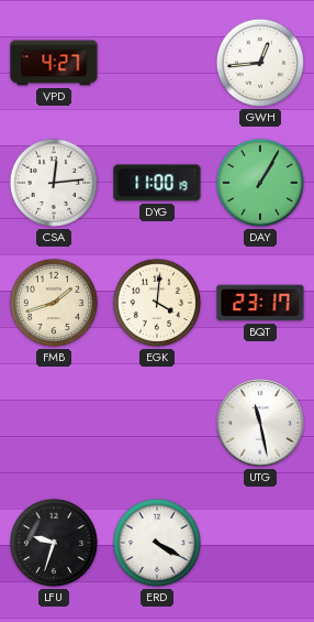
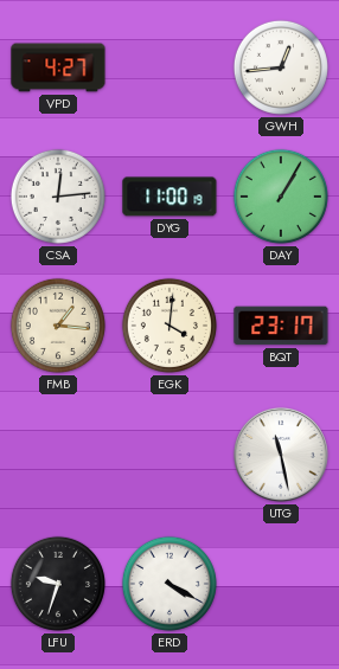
FMB: 1:42 -> 1:16
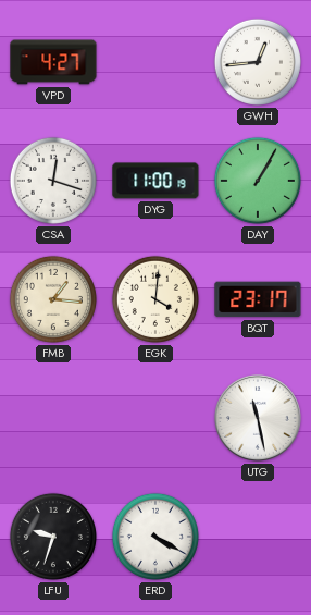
CSA: 12:14 -> 12:18
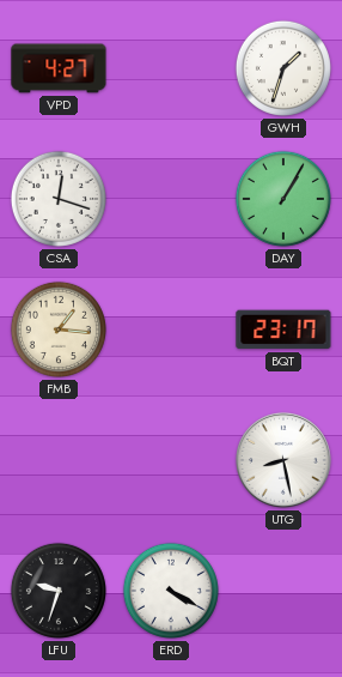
GWH: 12:44 -> 1:33
DYG: 11:00 -> none
EGK: 4:01 -> none
UTG: 11:28 -> 8:28
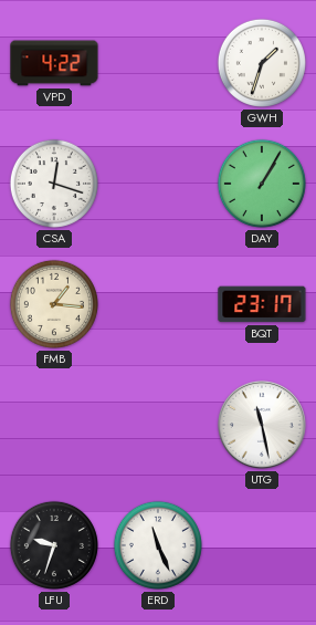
VPD: 4:27 -> 4:22
UTG: 8:28 -> 11:28
ERD: 4:20 -> 11:26
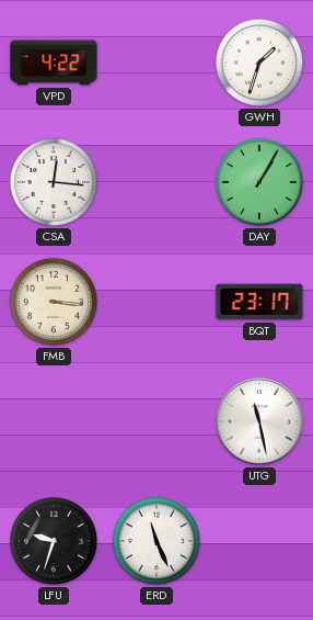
CSA: 12:18 -> 12:16
FMB: 1:16 -> 3:16
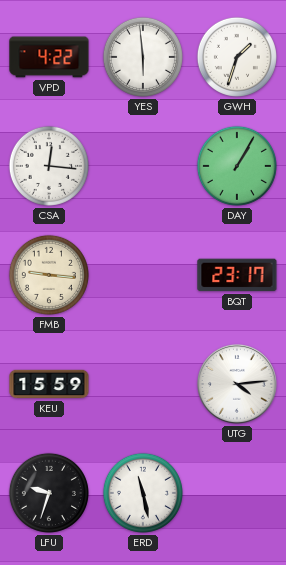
YES: none -> 5:59
FMB: 3:16 -> 9:16
KEU: none -> 15:59
UTG: 11:28 -> 4:14
ERD: 11:26 -> 11:28
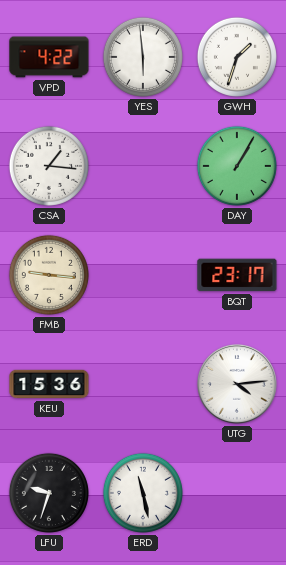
CSA: 12:16 -> 1:16
KEU: 15:59 -> 15:36
